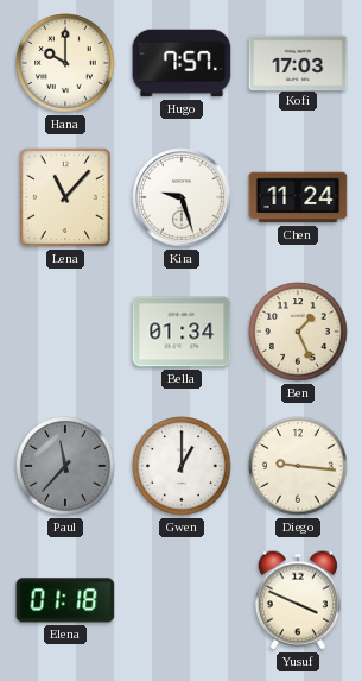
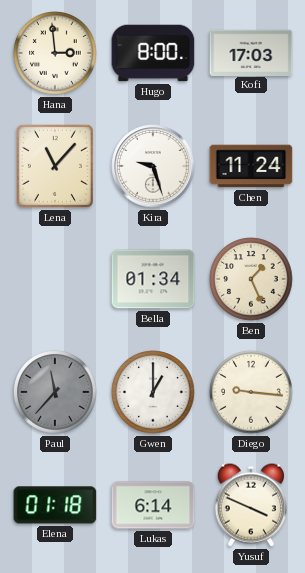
Hana: 10:00 -> 2:59
Hugo: 7:57 -> 8:00
Lukas: none -> 6:14
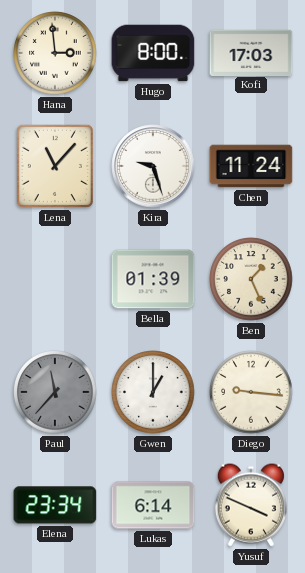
Bella: 01:34 -> 01:39
Elena: 01:18 -> 23:34
